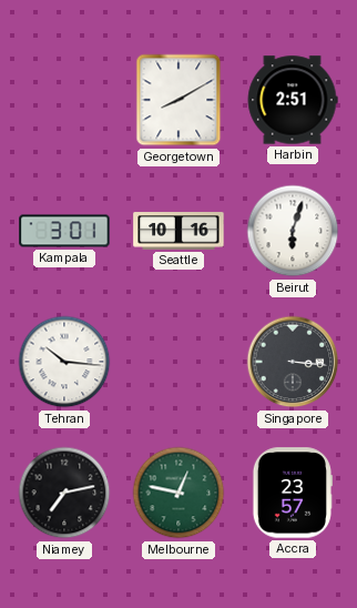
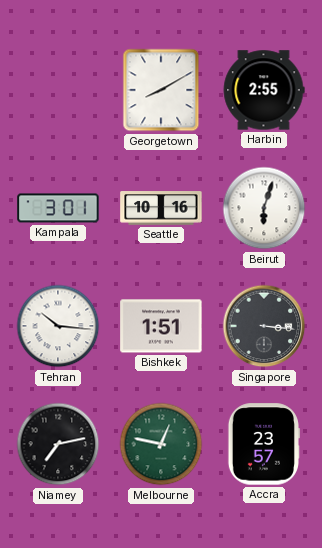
Harbin: 2:51 -> 2:55
Bishkek: none -> 1:51
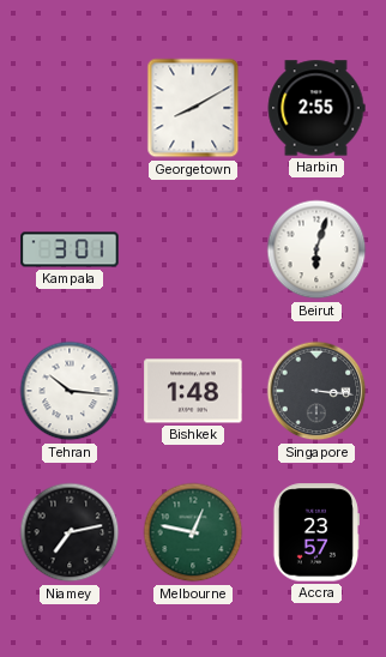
Seattle: 10:16 -> none
Bishkek: 1:51 -> 1:48
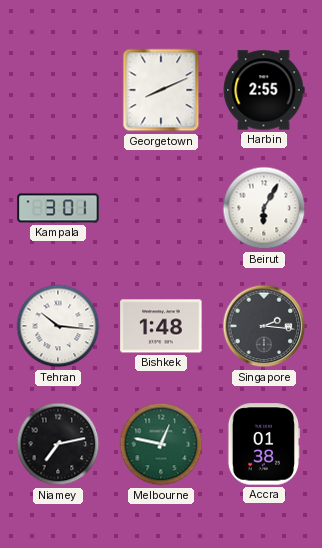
Georgetown: 8:10 -> 8:11
Beirut: 6:03 -> 6:05
Singapore: 3:16 -> 2:16
Accra: 23:57 -> 01:38
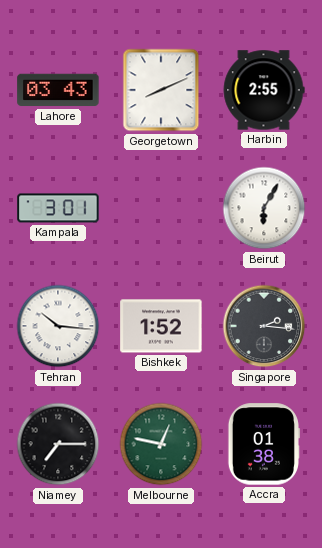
Lahore: none -> 03:43
Bishkek: 1:48 -> 1:52
Niamey: 7:13 -> 7:15
